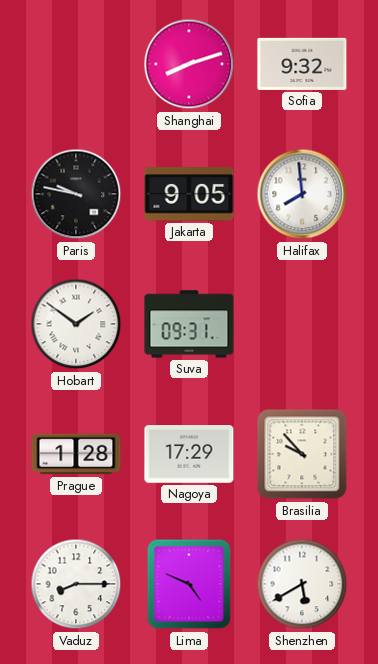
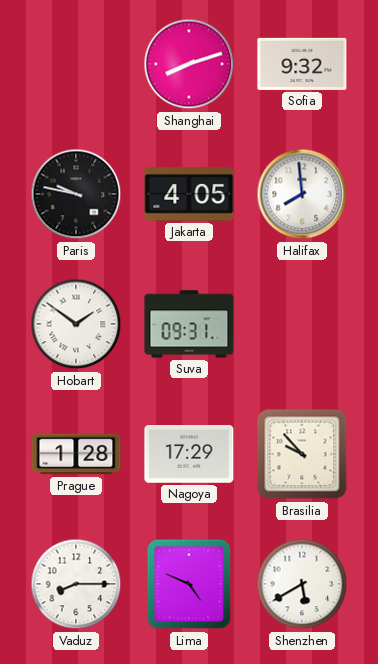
Jakarta: 9:05 -> 4:05
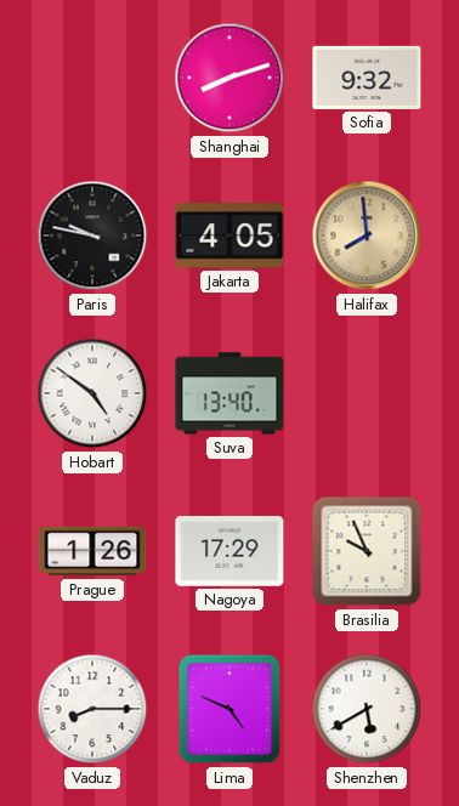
Halifax dial: white -> champagne
Hobart: 1:51 -> 4:51
Suva: 09:31 -> 13:40
Prague: 1:28 -> 1:26
Brasilia: 9:53 -> 9:56
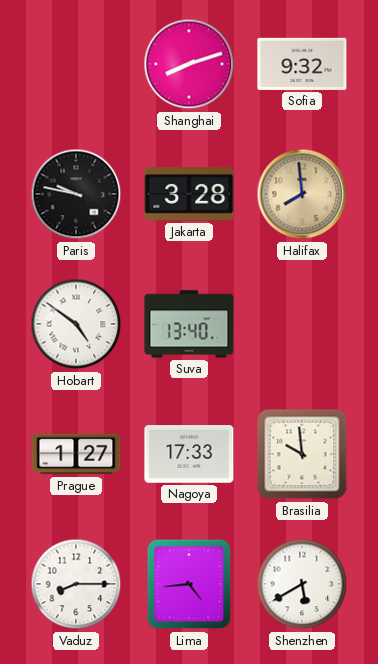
Jakarta: 4:05 -> 3:28
Prague: 1:26 -> 1:27
Nagoya: 17:29 -> 17:33
Brasilia: 9:56 -> 9:59
Lima: 4:49 -> 4:44
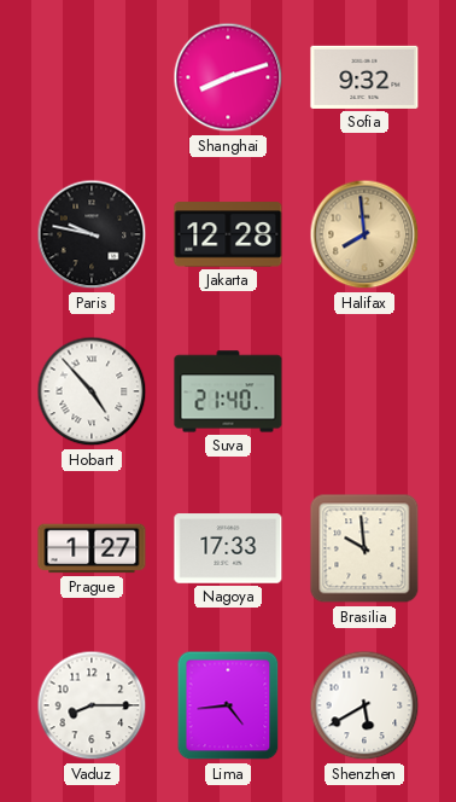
Jakarta: 3:28 -> 12:28
Hobart: 4:51 -> 4:53
Suva: 13:40 -> 21:40
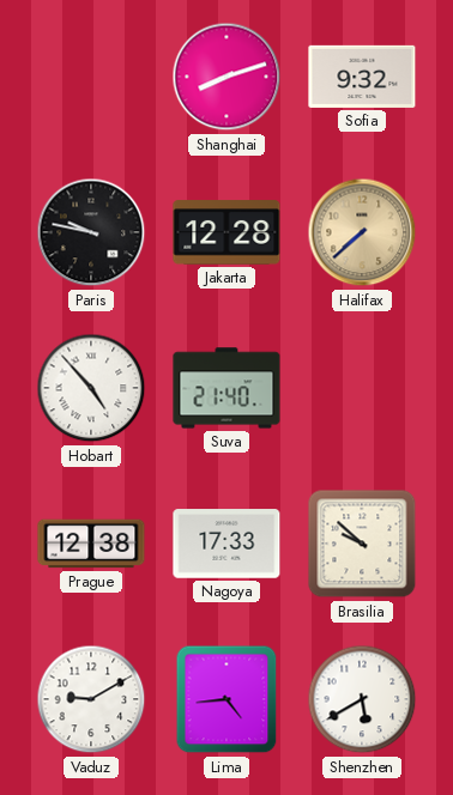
Halifax: 7:59 -> 7:38
Prague: 1:27 -> 12:38
Brasilia: 9:59 -> 9:52
Vaduz: 8:15 -> 9:10
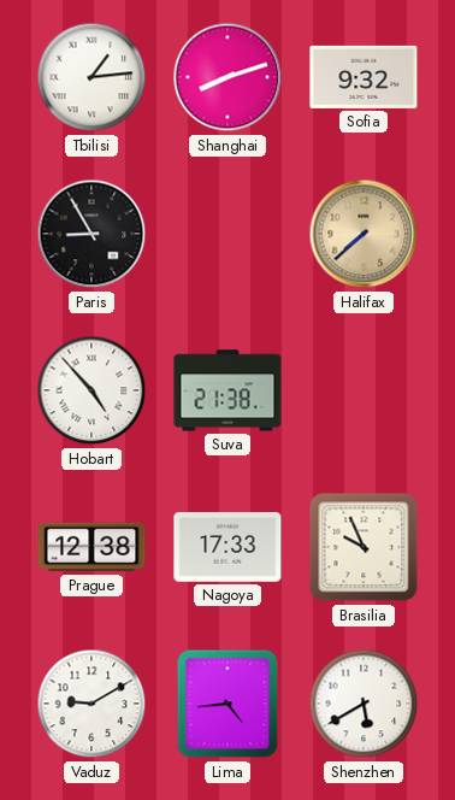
Tbilisi: none -> 1:14
Paris: 9:47 -> 8:55
Jakarta: 12:28 -> none
Suva: 21:40 -> 21:38
Brasilia: 9:52 -> 9:56
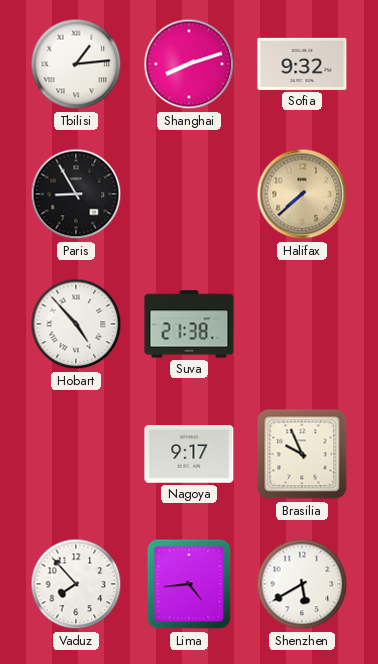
Prague: 12:38 -> none
Nagoya: 17:33 -> 9:17
Vaduz: 9:10 -> 7:53
